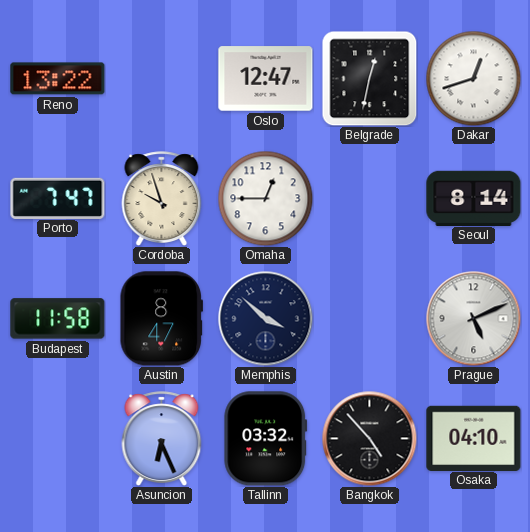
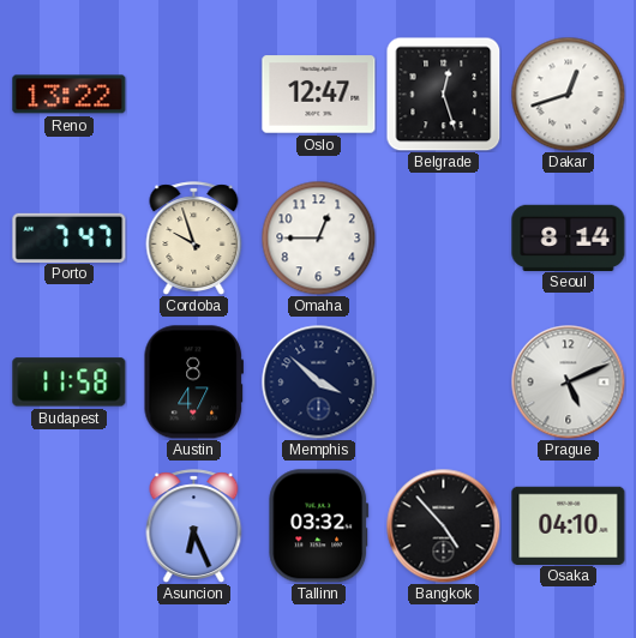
Belgrade: 12:32 -> 12:27
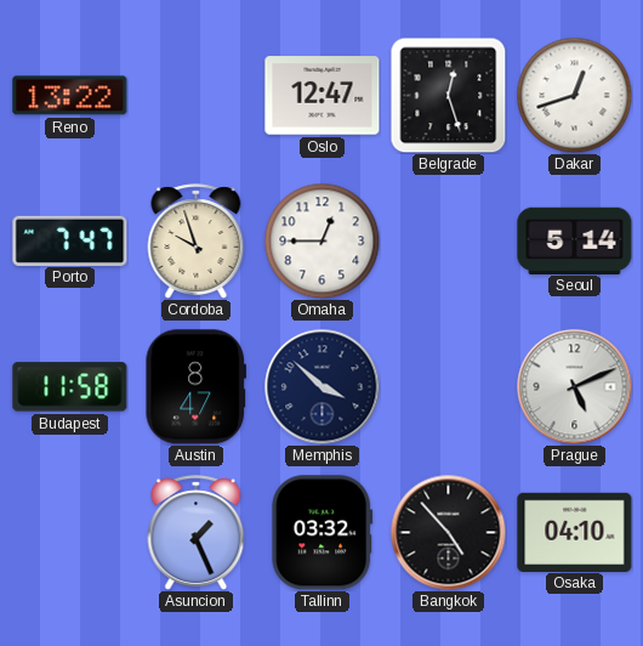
Seoul: 8:14 -> 5:14
Asuncion: 6:26 -> 1:26
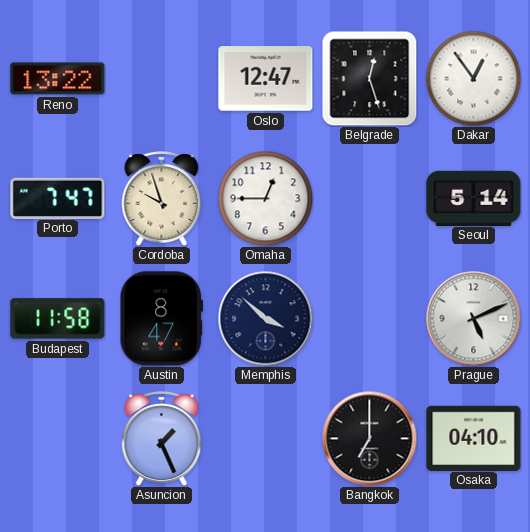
Dakar: 12:42 -> 12:54
Tallinn: 03:32 -> none
Bangkok: 4:53 -> 7:00
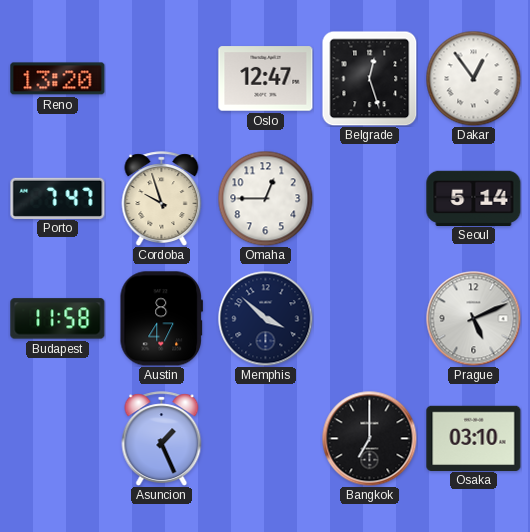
Reno: 13:22 -> 13:20
Osaka: 04:10 -> 03:10
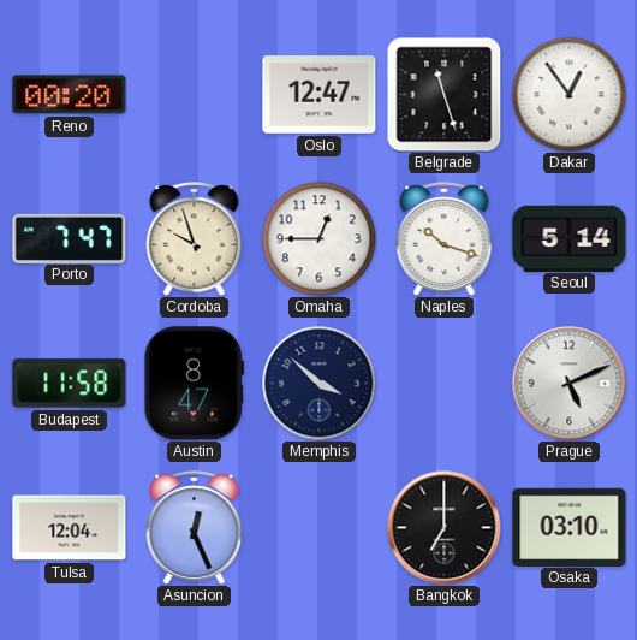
Reno: 13:20 -> 00:20
Belgrade: 12:27 -> 11:27
Naples: none -> 10:18
Tulsa: none -> 12:04
Asuncion: 1:26 -> 12:26
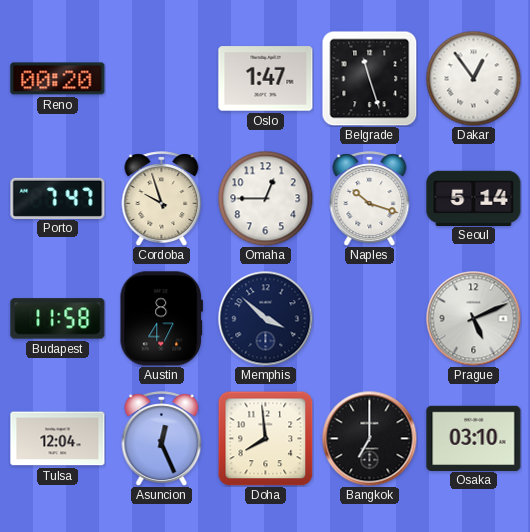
Oslo: 12:47 -> 1:47
Doha: none -> 7:59
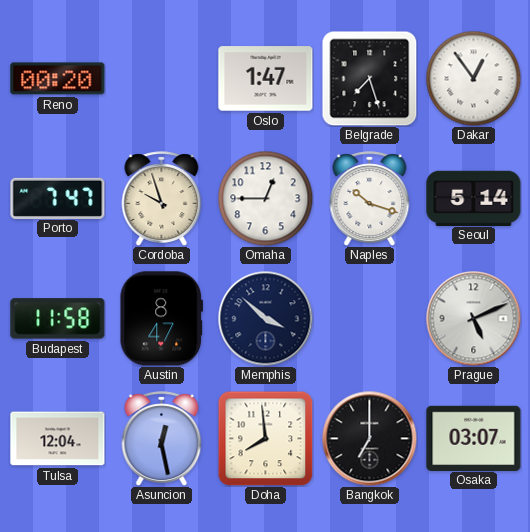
Belgrade: 11:27 -> 7:27
Asuncion: 12:26 -> 12:28
Osaka: 03:10 -> 03:07
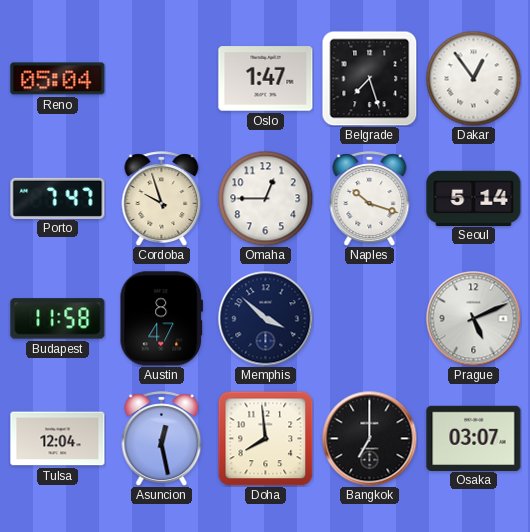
Reno: 00:20 -> 05:04
